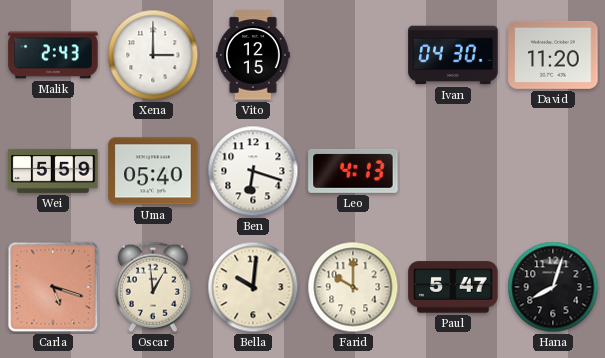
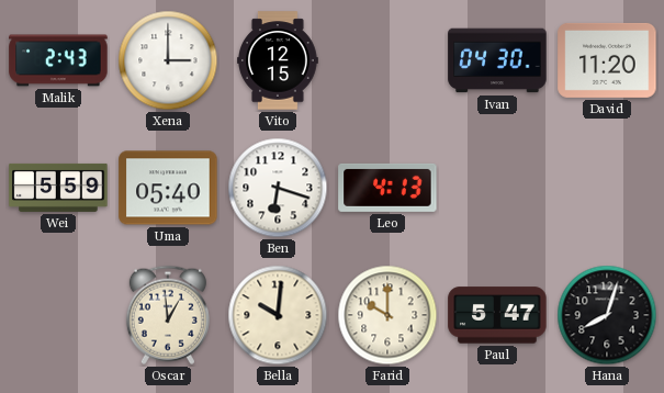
Carla: 5:18 -> none
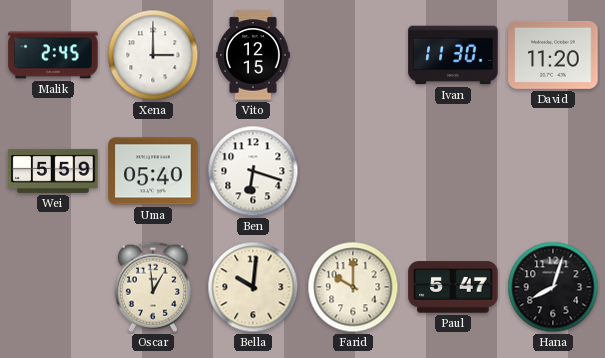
Malik: 2:43 -> 2:45
Ivan: 04:30 -> 11:30
Leo: 4:13 -> none
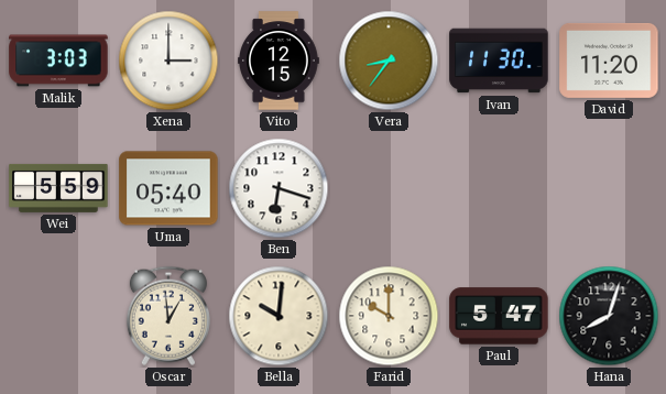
Malik: 2:45 -> 3:03
Vera: none -> 8:36
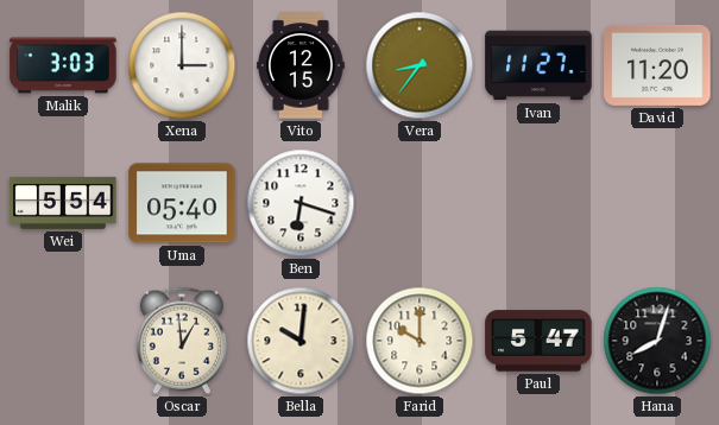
Ivan: 11:30 -> 11:27
Wei: 5:59 -> 5:54
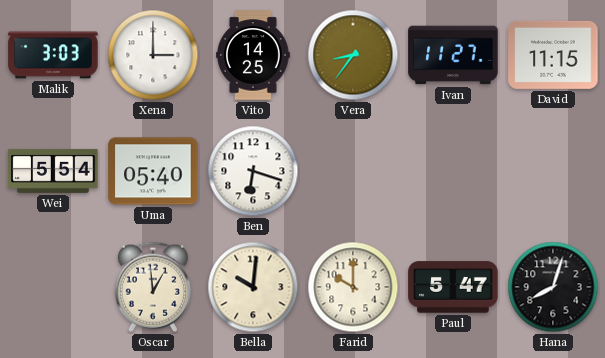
Vito: 12:15 -> 14:25
David: 11:20 -> 11:15
